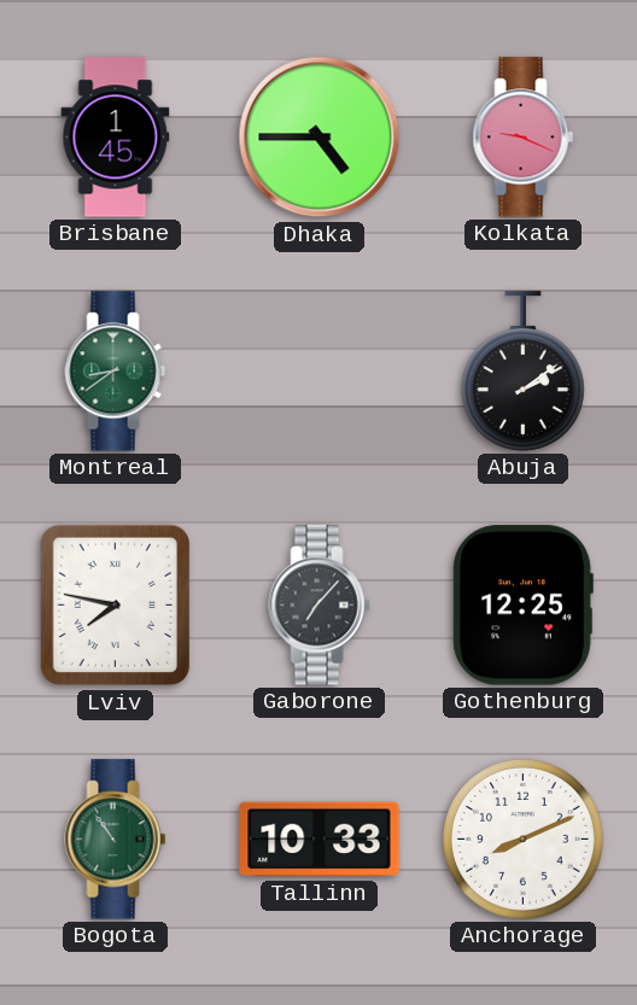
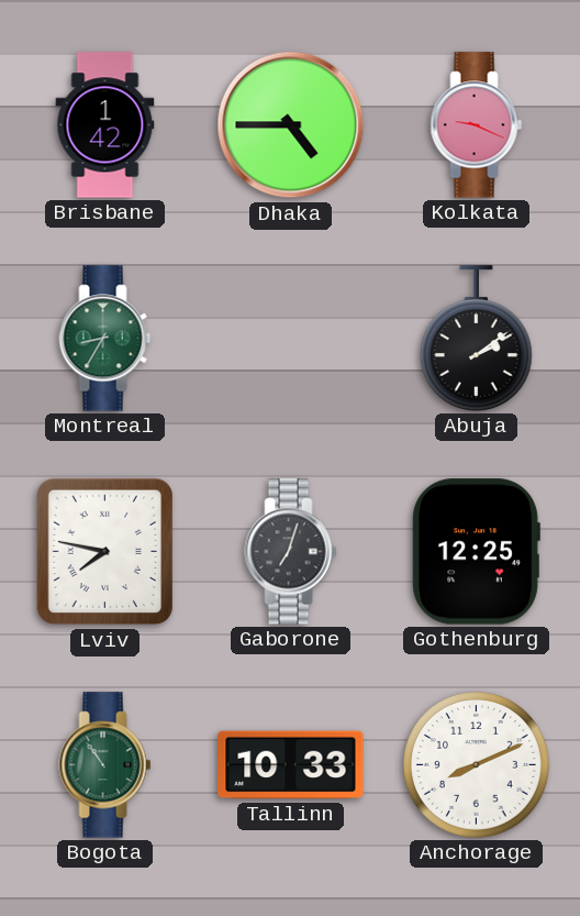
Brisbane: 1:45 -> 1:42
Montreal: 8:39 -> 8:35
Gaborone: 7:07 -> 7:03
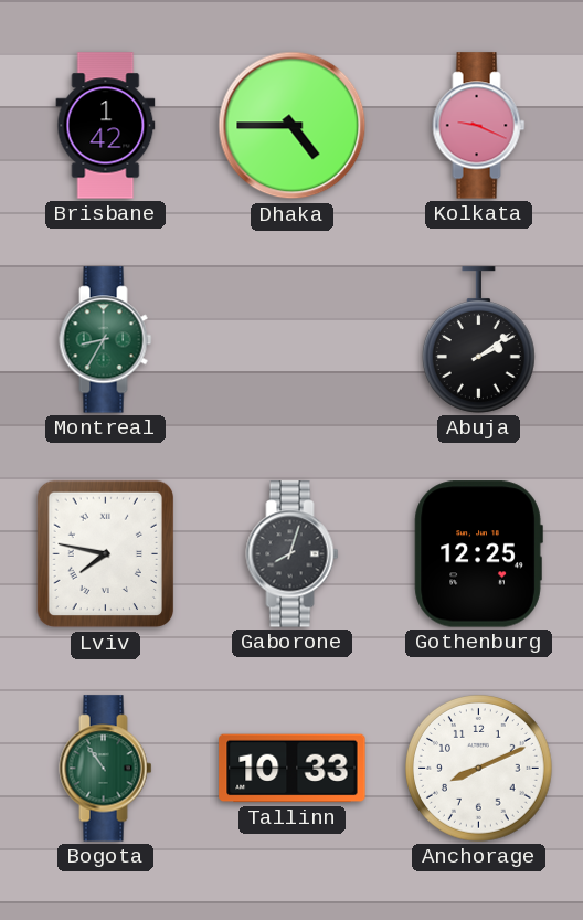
Gaborone: 7:03 -> 8:03
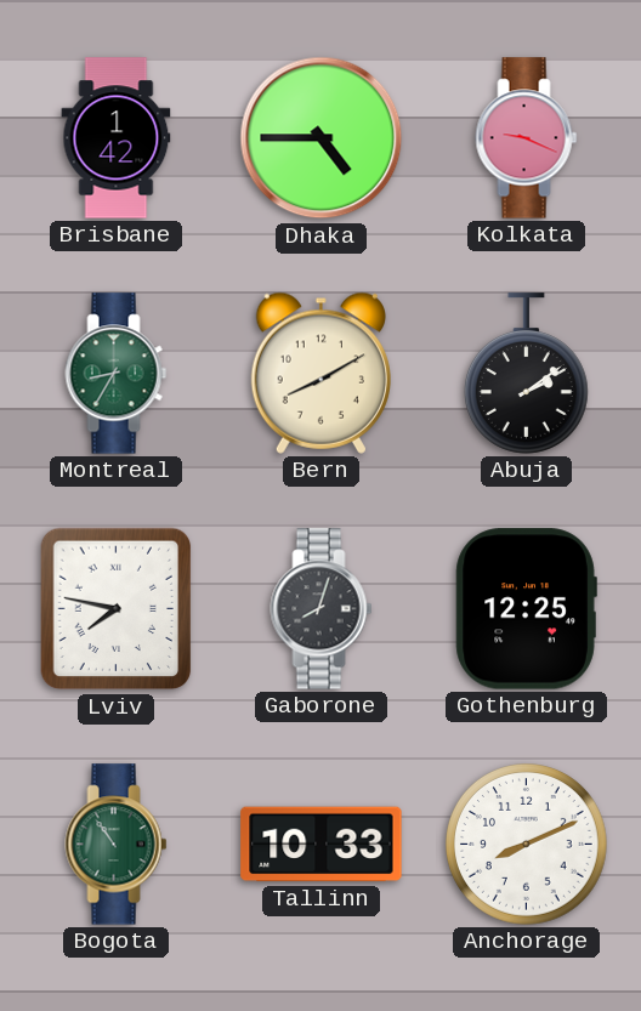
Bern: none -> 8:10
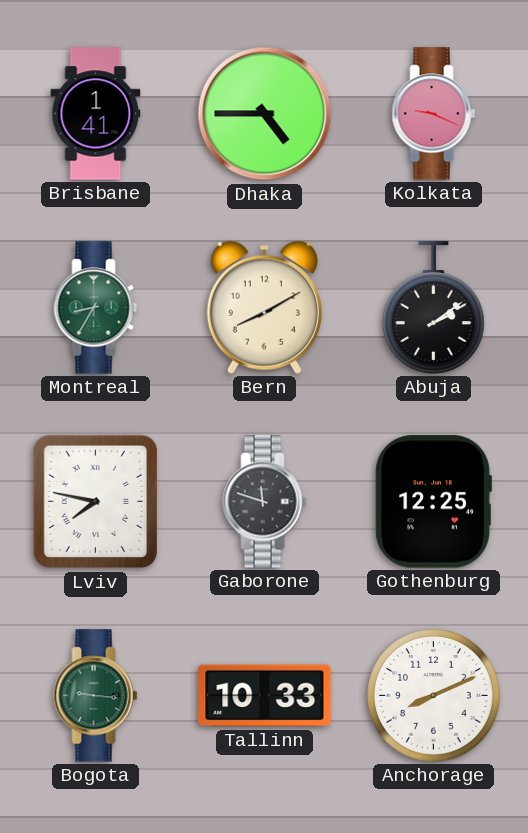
Brisbane: 1:42 -> 1:41
Gaborone: 8:03 -> 11:48
Bogota: 10:54 -> 9:16
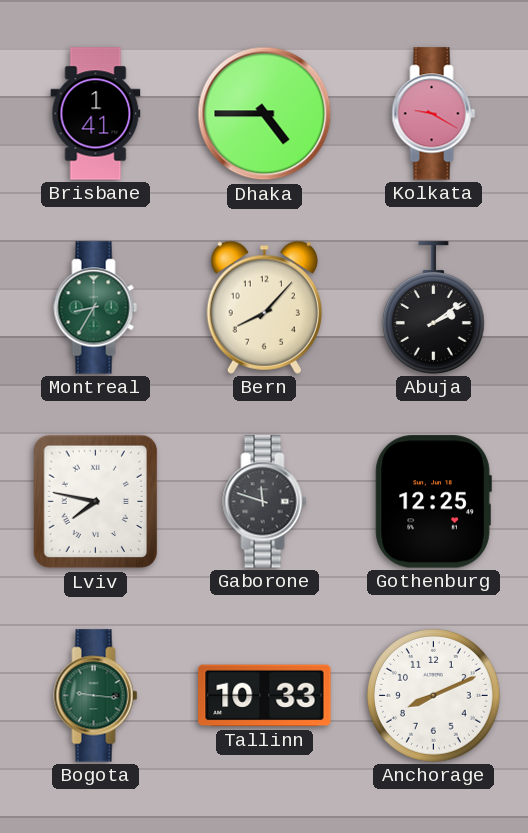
Kolkata: 9:19 -> 9:20
Bern: 8:10 -> 8:07
